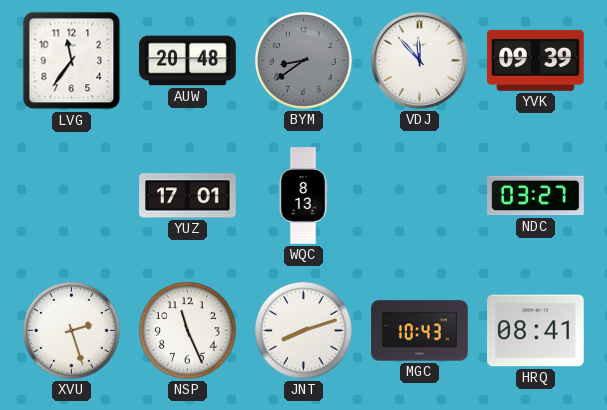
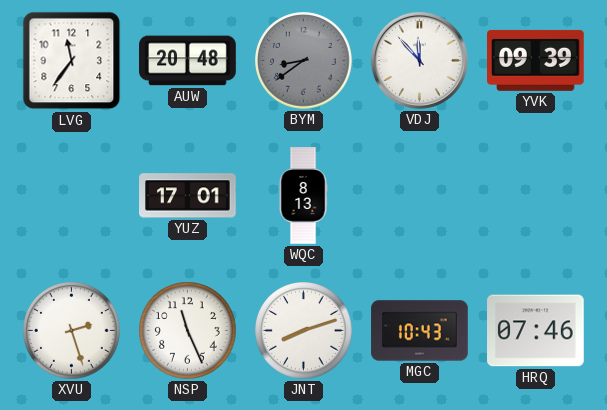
NDC: 03:27 -> none
HRQ: 08:41 -> 07:46
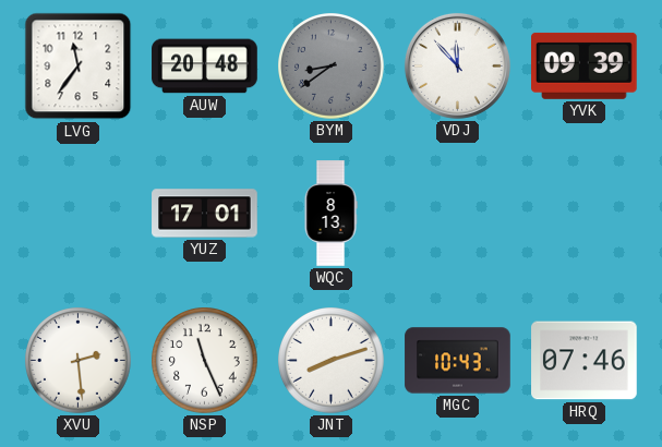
XVU: 2:27 -> 2:29
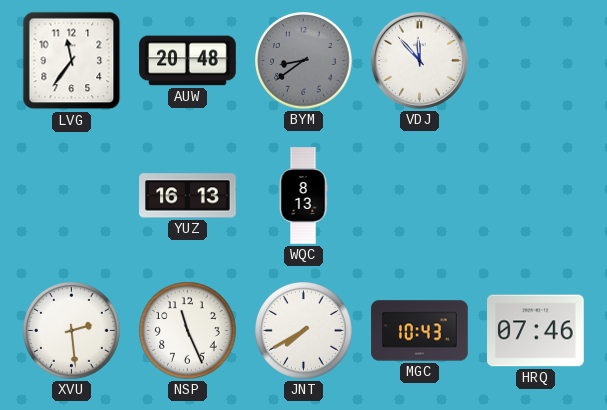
YVK: 09:39 -> none
YUZ: 17:01 -> 16:13
JNT: 8:12 -> 7:40
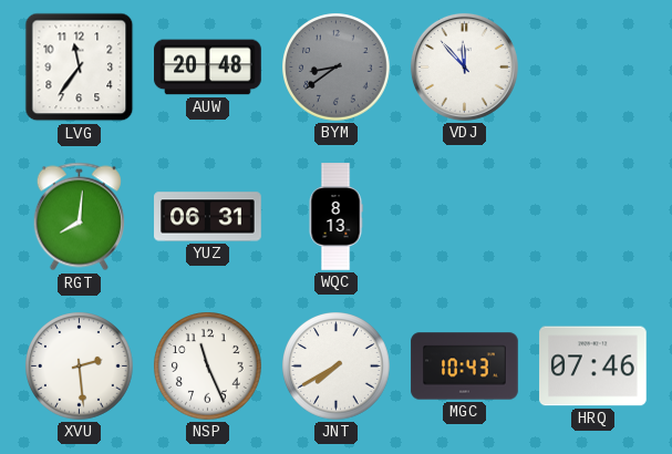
RGT: none -> 8:01
YUZ: 16:13 -> 06:31
